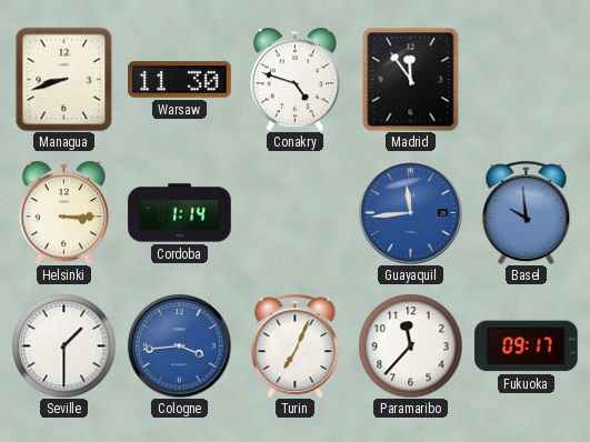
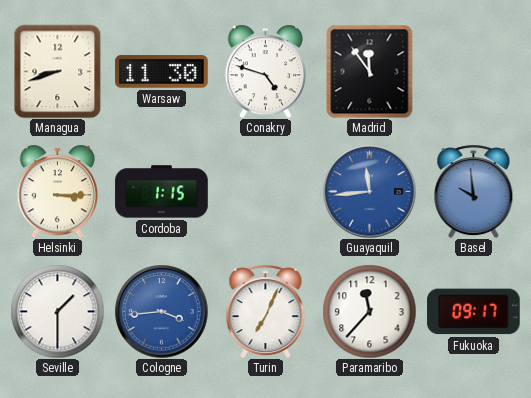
Cordoba: 1:14 -> 1:15
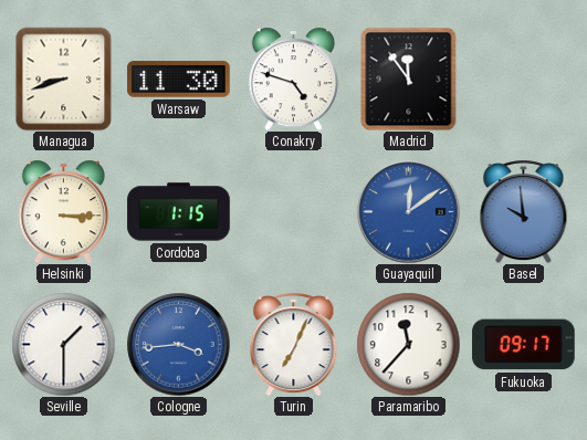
Guayaquil: 11:44 -> 12:09
